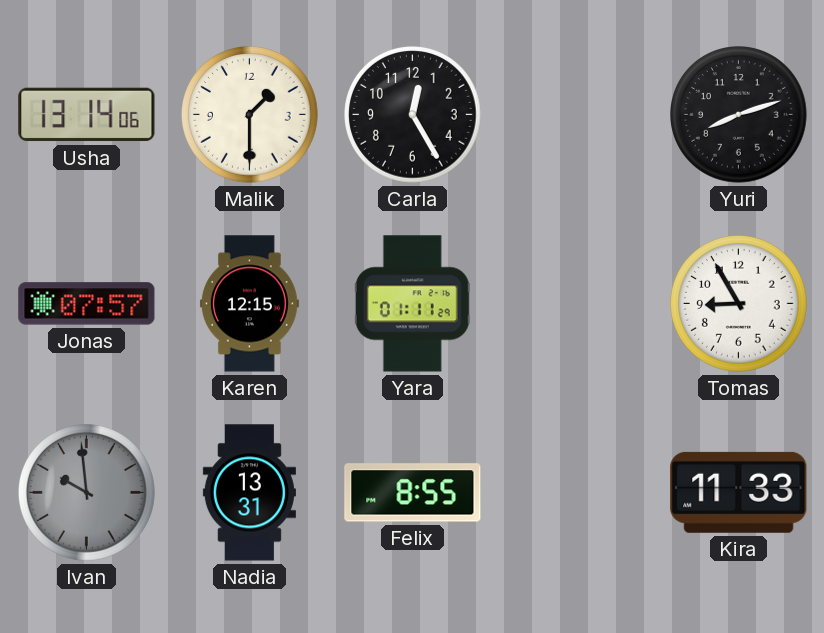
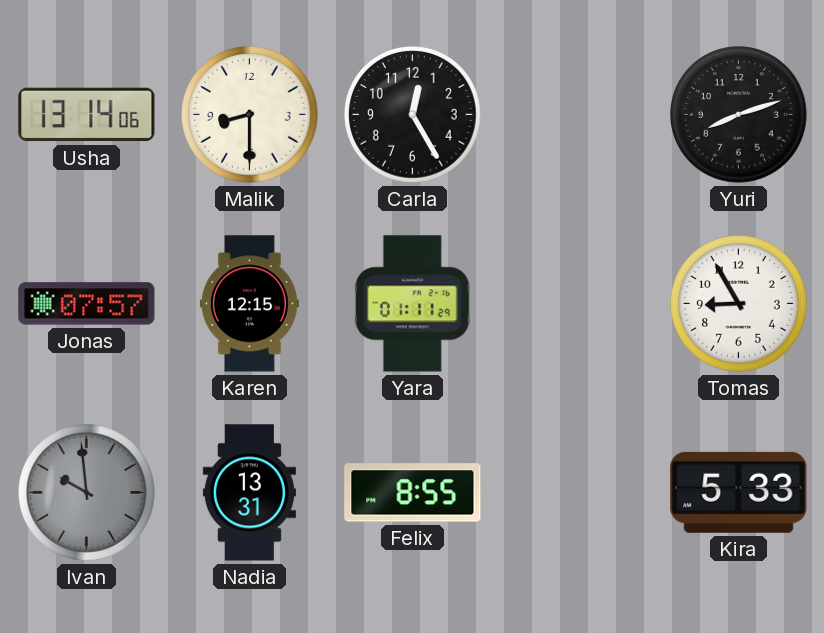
Malik: 1:30 -> 8:30
Kira: 11:33 -> 5:33
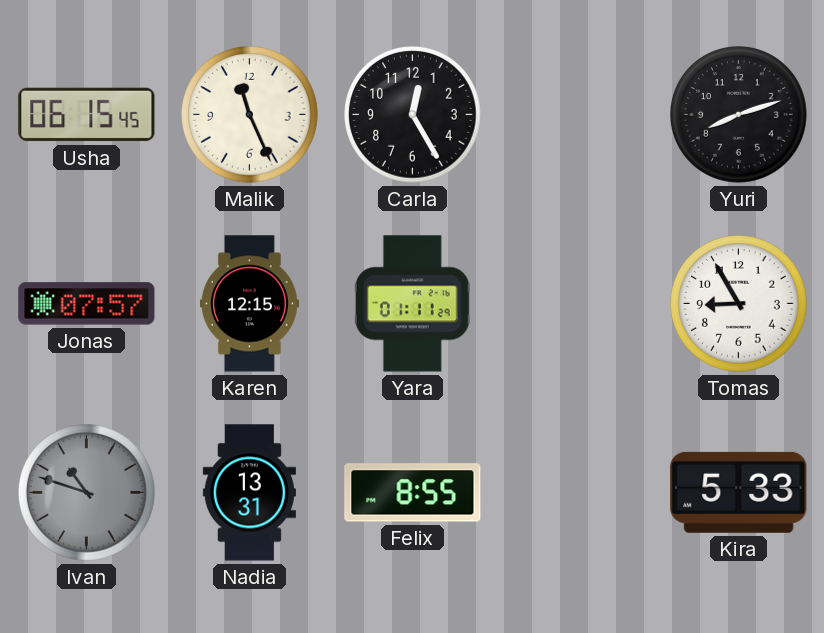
Usha: 13:14 -> 06:15
Malik: 8:30 -> 11:26
Ivan: 9:59 -> 10:48
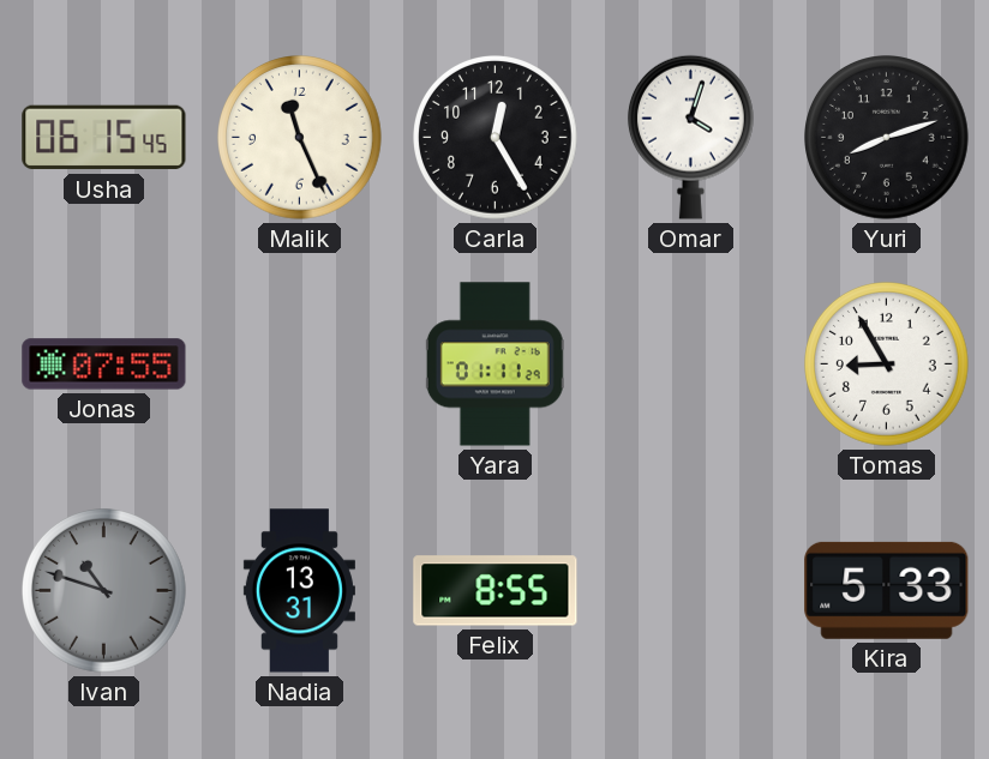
Omar: none -> 4:03
Jonas: 07:57 -> 07:55
Karen: 12:15 -> none
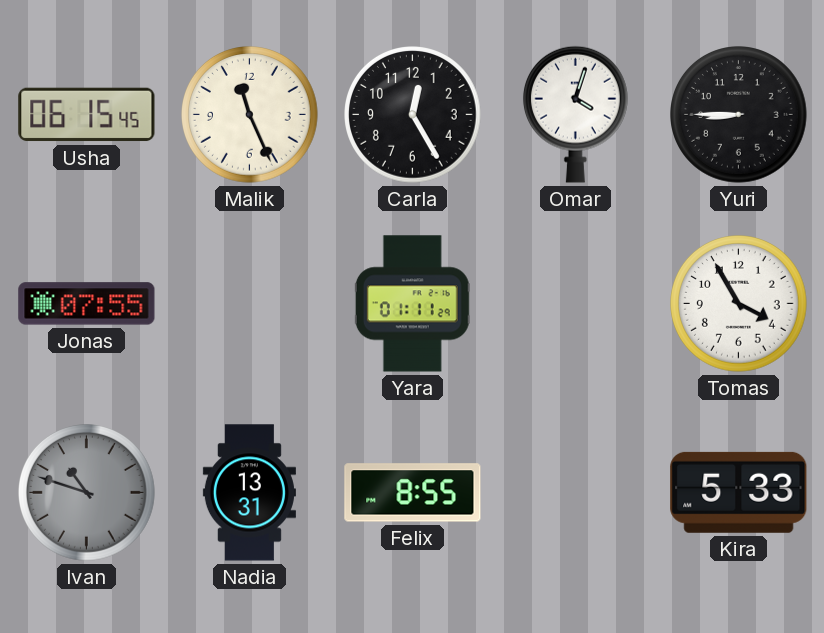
Yuri: 8:12 -> 8:45
Tomas: 8:55 -> 3:55
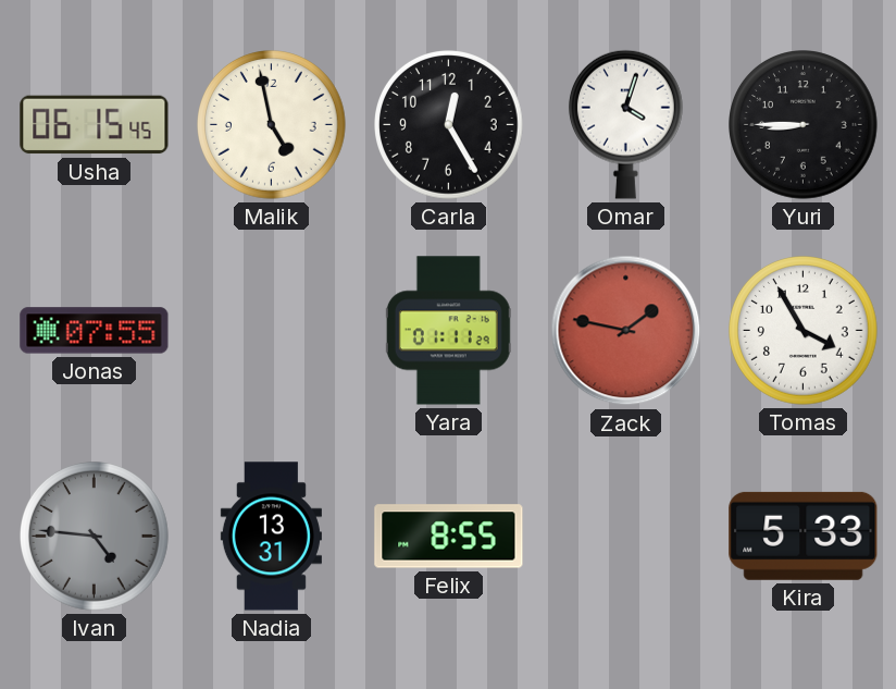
Malik: 11:26 -> 4:58
Zack: none -> 1:47
Ivan: 10:48 -> 4:46
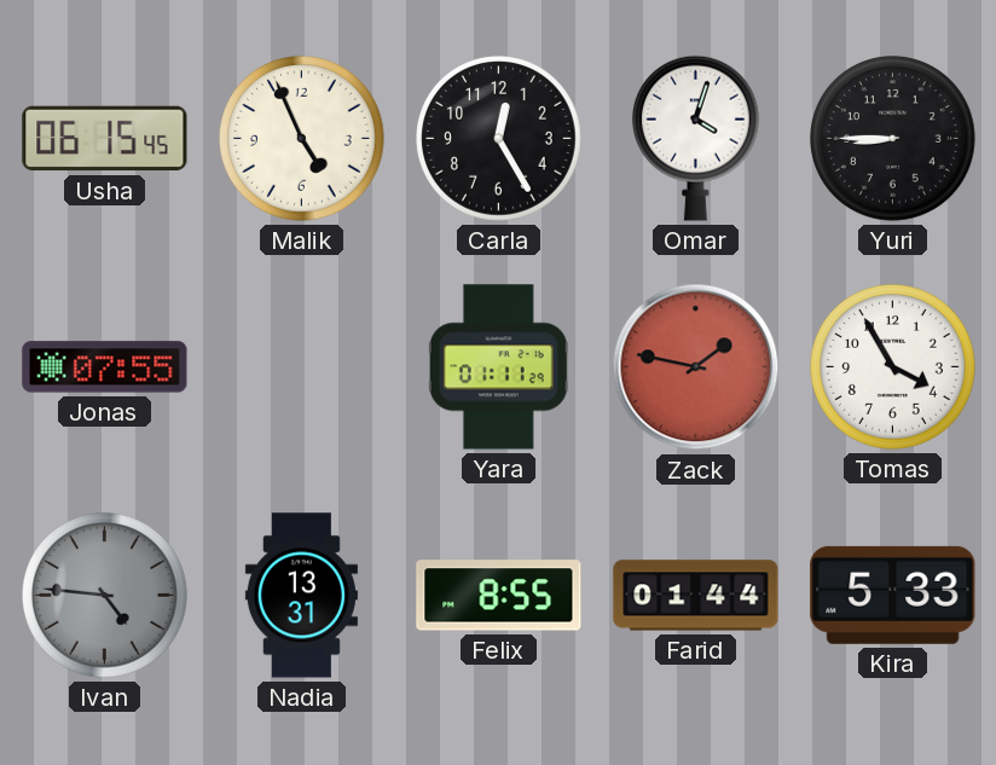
Malik: 4:58 -> 4:56
Farid: none -> 01:44
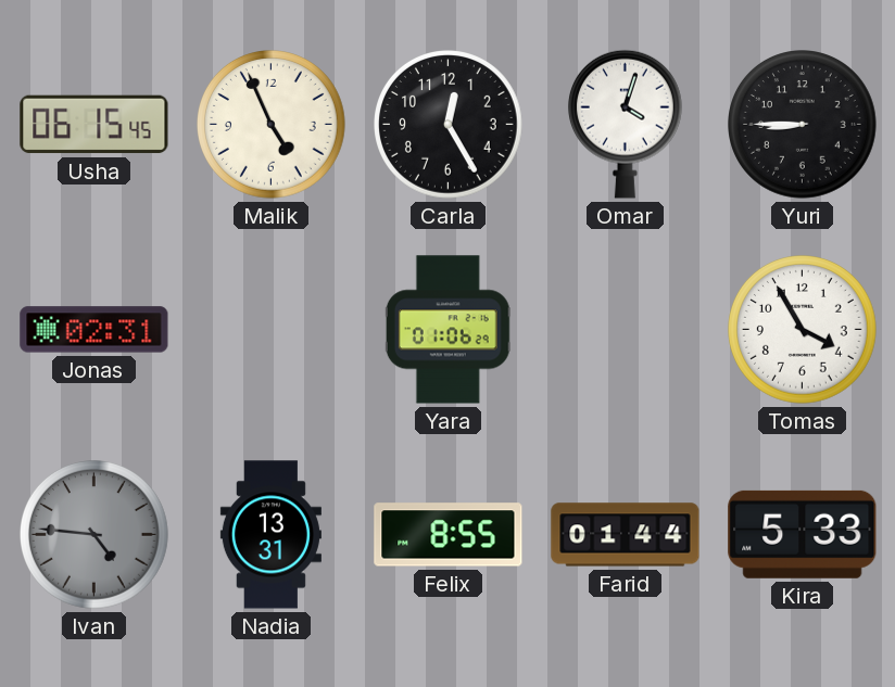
Jonas: 07:55 -> 02:31
Yara: 01:11 -> 01:06
Zack: 1:47 -> none
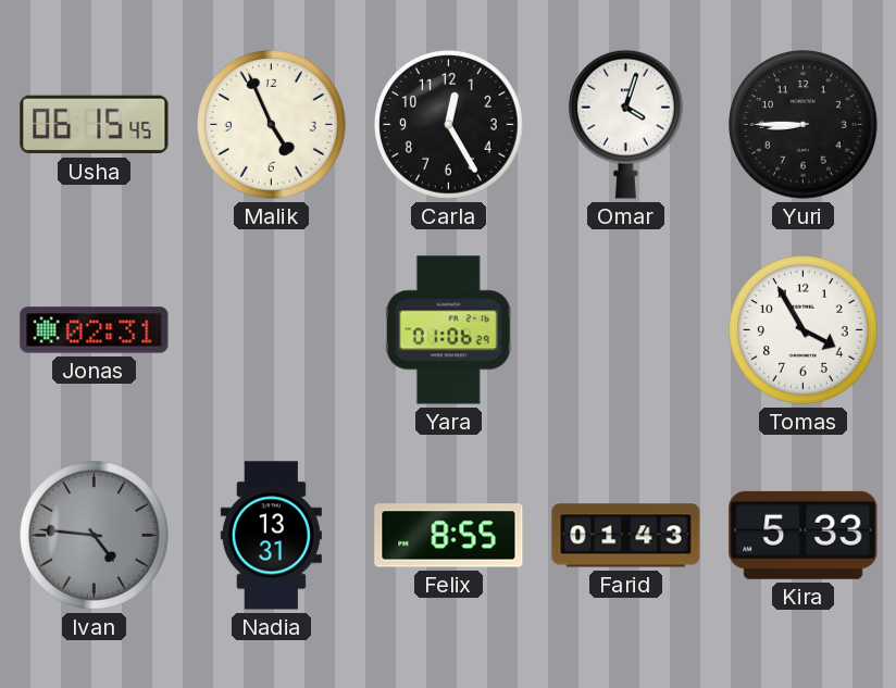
Farid: 01:44 -> 01:43
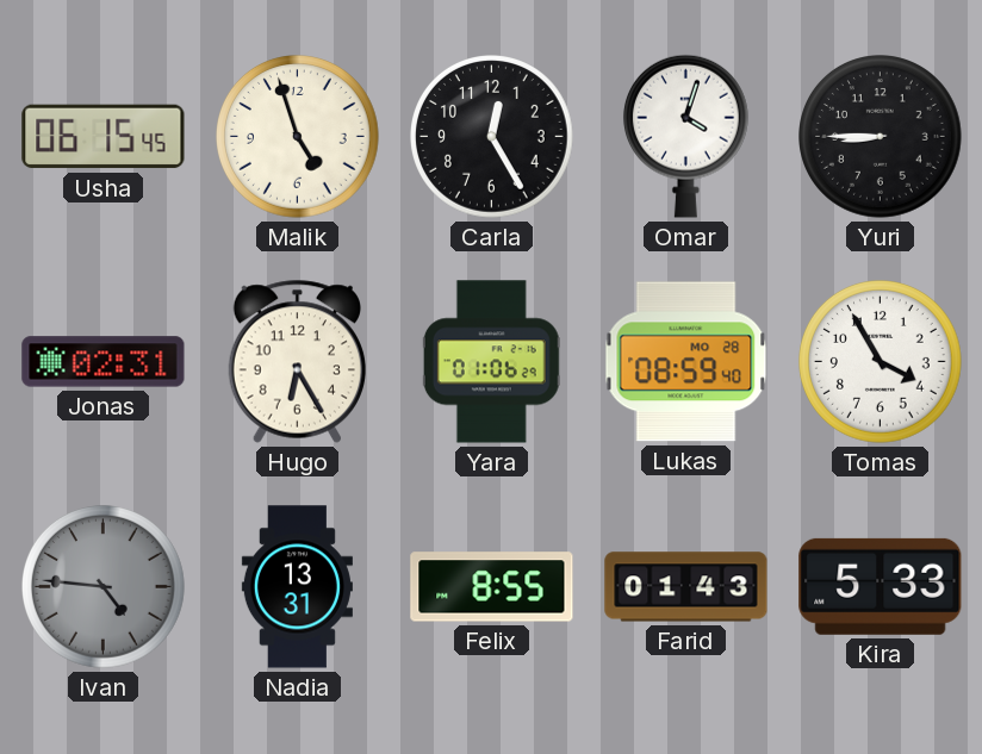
Malik: 4:56 -> 4:57
Hugo: none -> 6:25
Lukas: none -> 08:59
